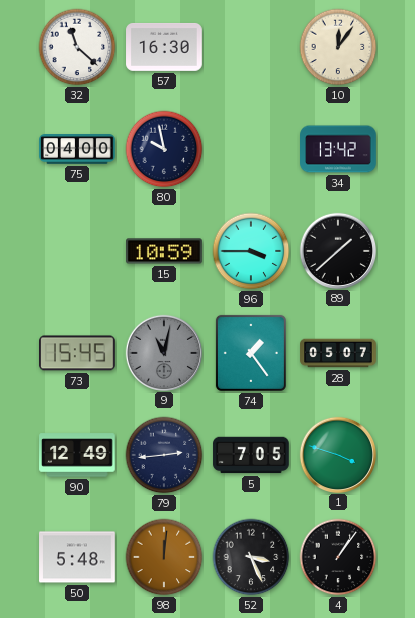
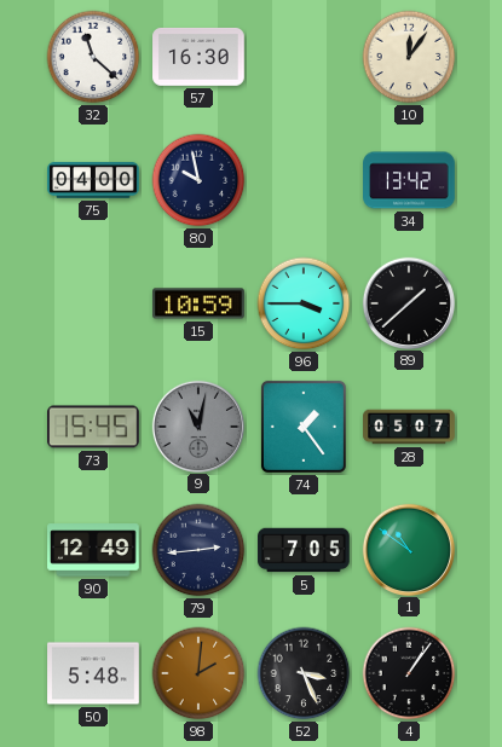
1: 3:48 -> 10:51
98: 12:01 -> 2:01
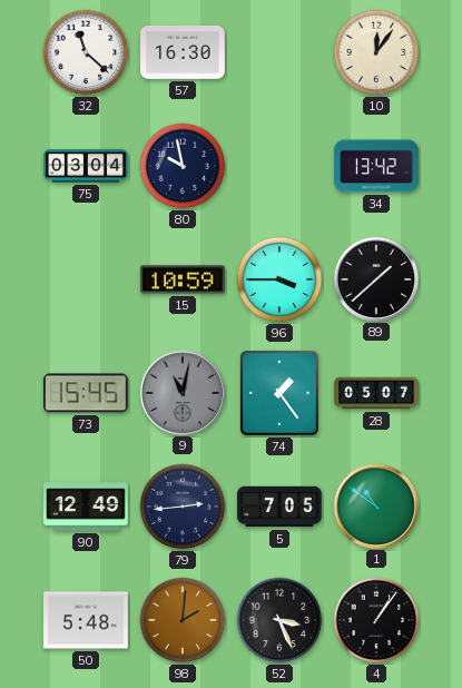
75: 04:00 -> 03:04
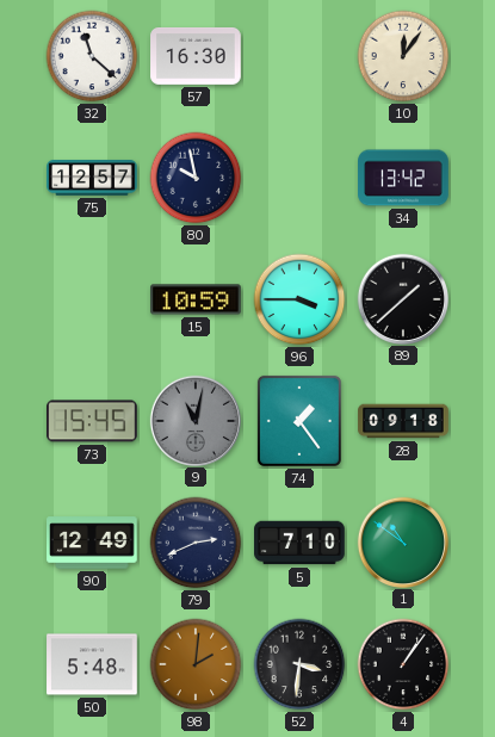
75: 03:04 -> 12:57
28: 05:07 -> 09:18
79: 2:44 -> 2:41
5: 7:05 -> 7:10
52: 3:26 -> 3:31
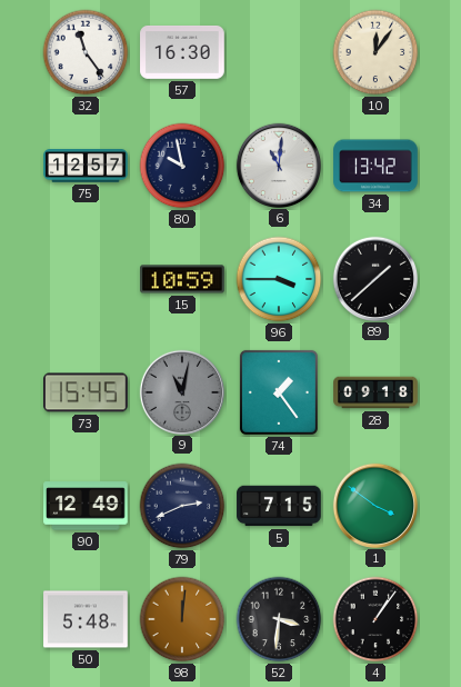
32: 11:22 -> 11:24
6: none -> 11:01
5: 7:10 -> 7:15
1: 10:51 -> 3:51
98: 2:01 -> 12:01
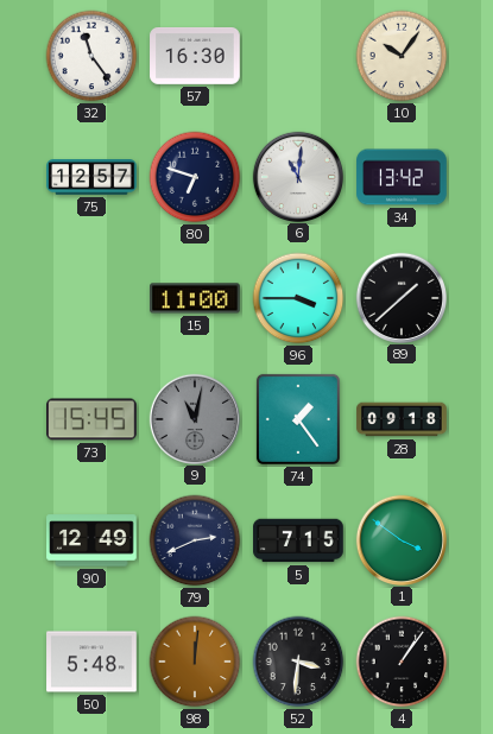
10: 12:06 -> 10:06
80: 9:58 -> 6:48
15: 10:59 -> 11:00
